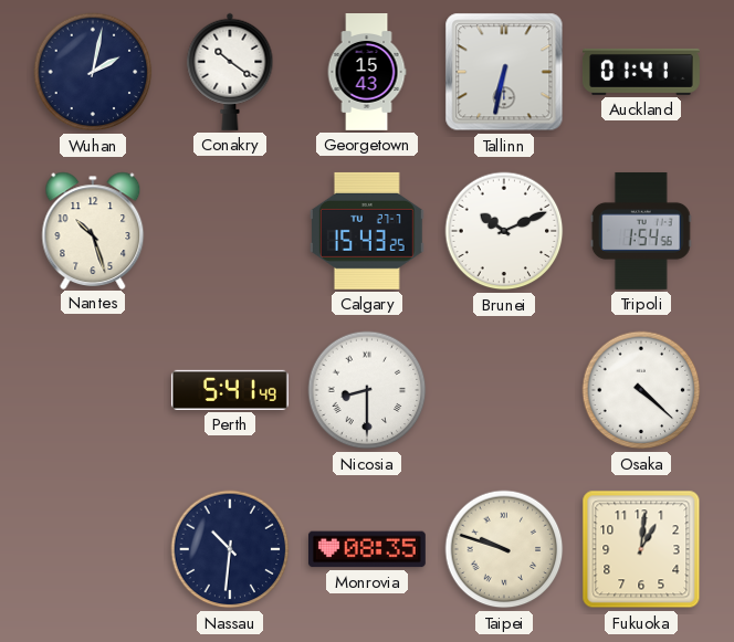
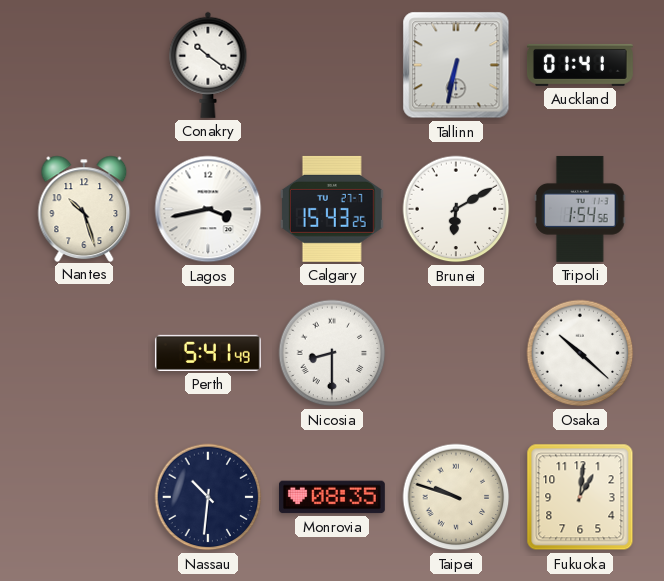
Wuhan: 2:02 -> none
Georgetown: 15:43 -> none
Lagos: none -> 3:43
Brunei: 10:11 -> 6:10
Osaka: 4:22 -> 10:22
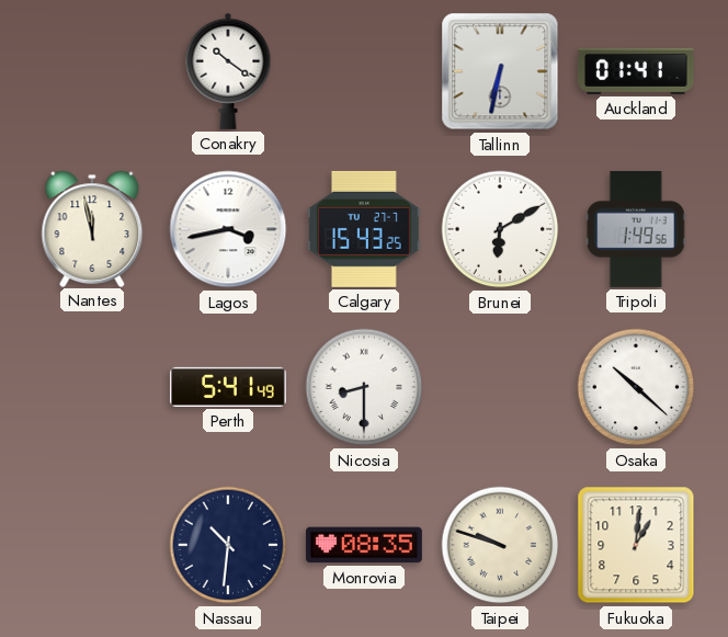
Nantes: 10:27 -> 11:58
Tripoli: 1:54 -> 1:49
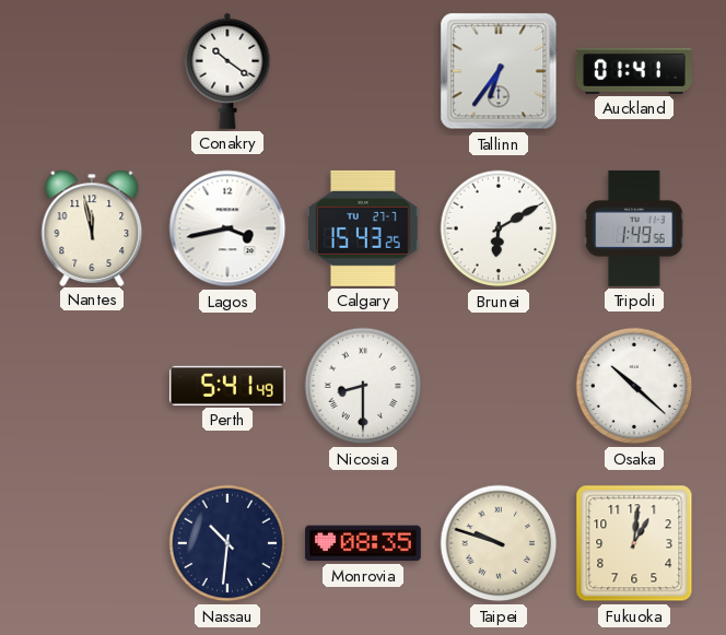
Tallinn: 6:32 -> 6:36
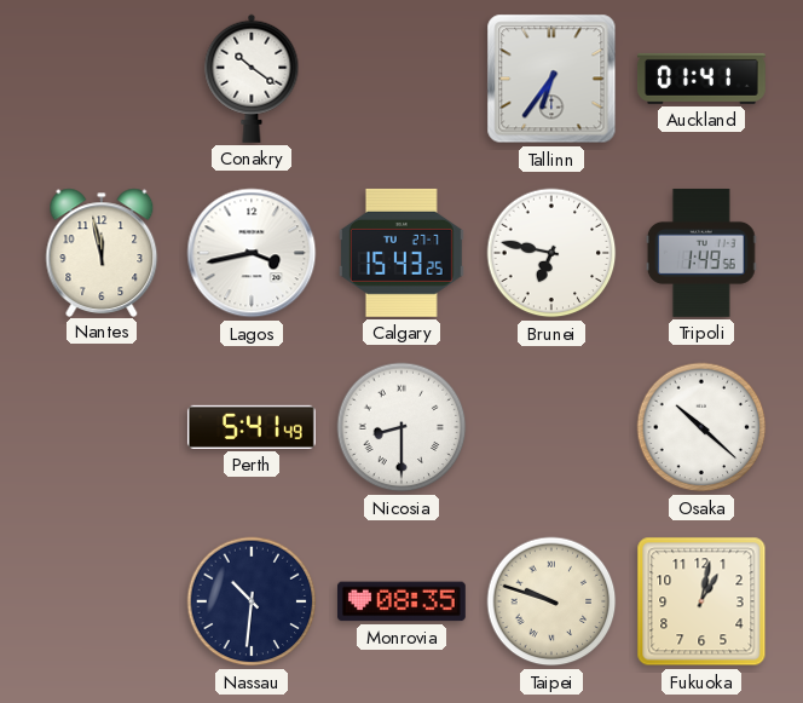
Brunei: 6:10 -> 6:47
Fukuoka: 1:01 -> 1:02
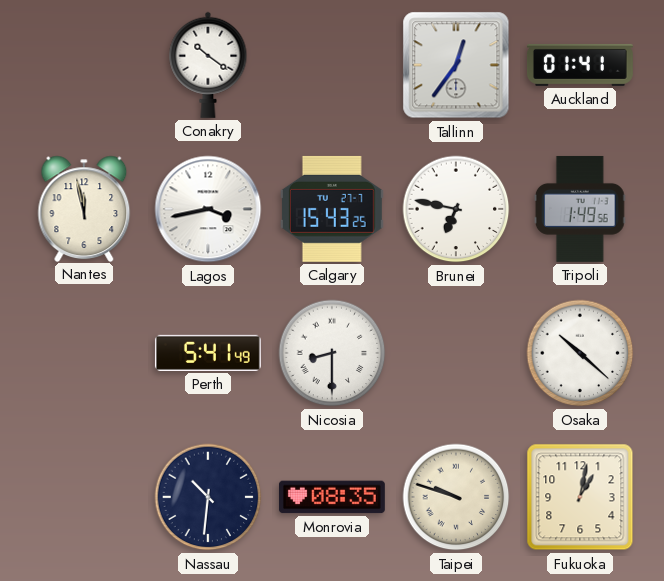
Tallinn: 6:36 -> 12:36
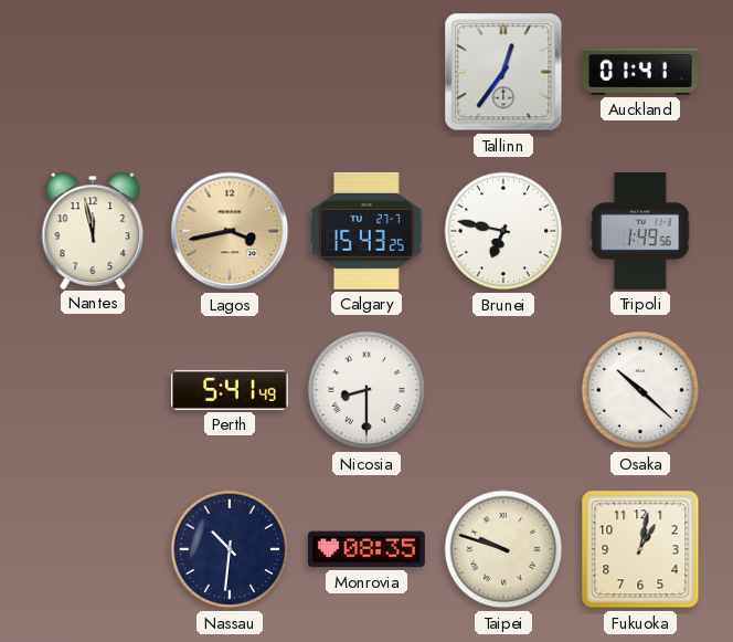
Conakry: 10:21 -> none
Lagos dial: white -> champagne
